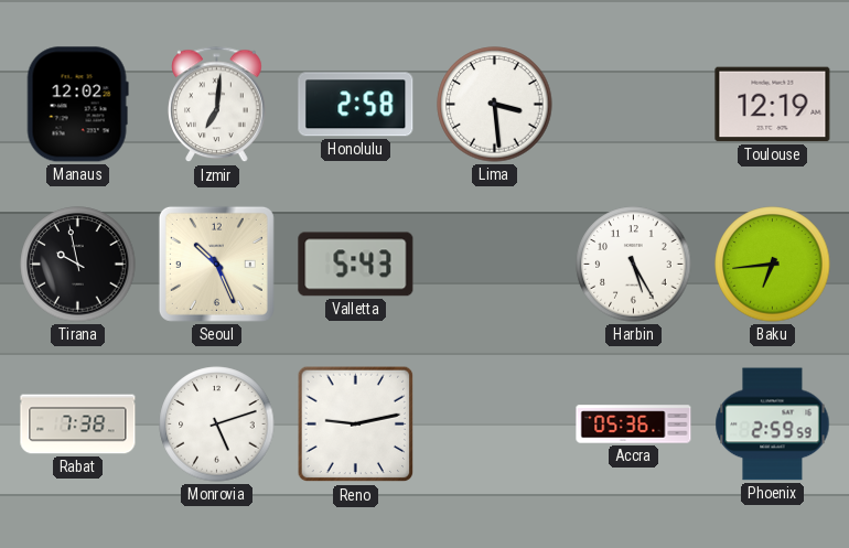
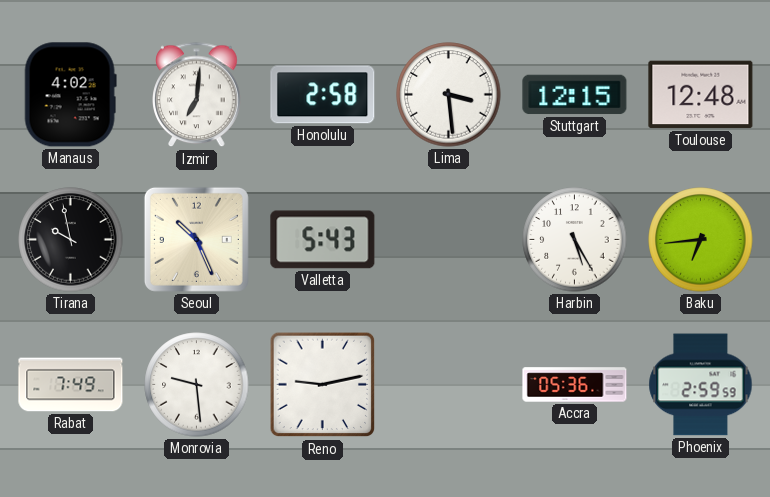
Manaus: 12:02 -> 4:02
Stuttgart: none -> 12:15
Toulouse: 12:19 -> 12:48
Rabat: 7:38 -> 7:49
Monrovia: 5:12 -> 9:29
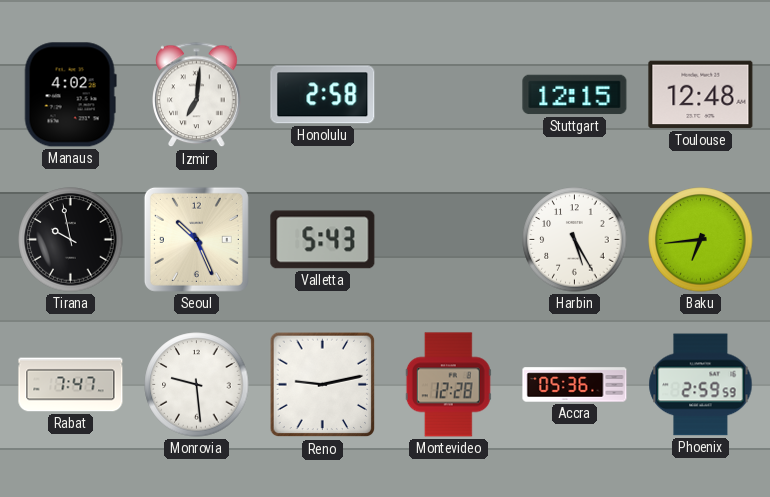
Lima: 3:29 -> none
Rabat: 7:49 -> 7:47
Montevideo: none -> 12:28
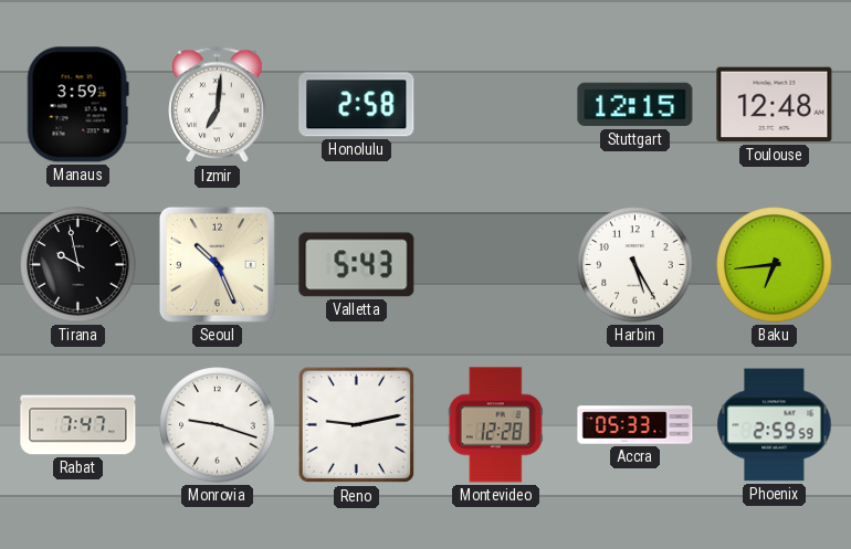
Manaus: 4:02 -> 3:59
Monrovia: 9:29 -> 9:18
Accra: 05:36 -> 05:33
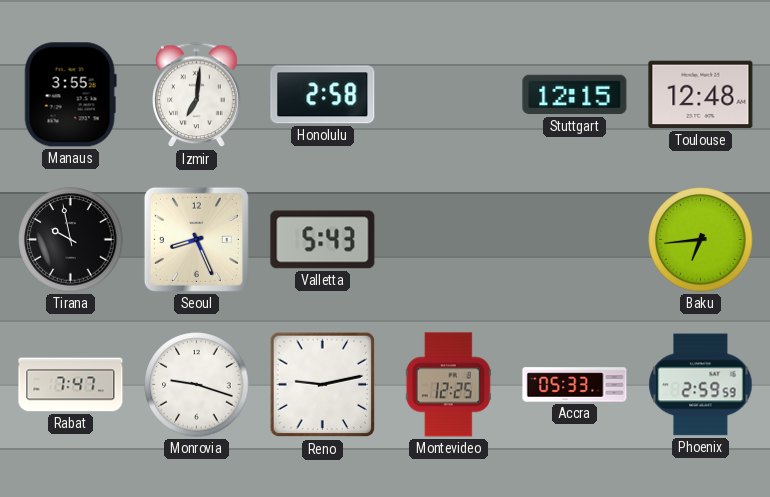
Manaus: 3:59 -> 3:55
Seoul: 10:26 -> 8:26
Harbin: 5:25 -> none
Montevideo: 12:28 -> 12:25
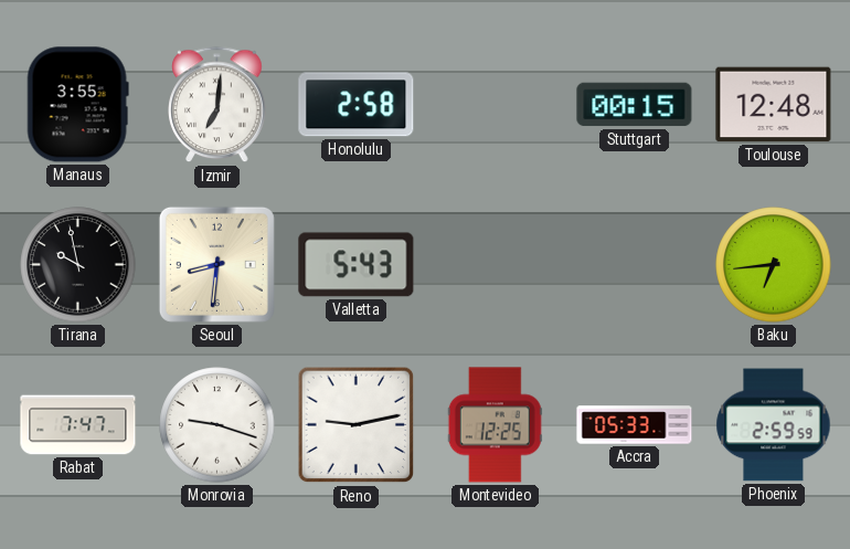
Stuttgart: 12:15 -> 00:15
Seoul: 8:26 -> 8:31
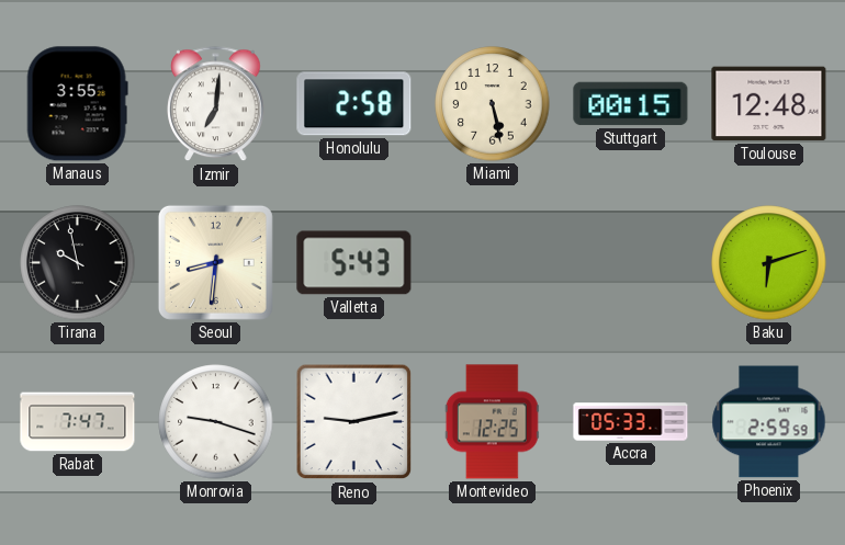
Miami: none -> 5:28
Baku: 6:44 -> 6:12
